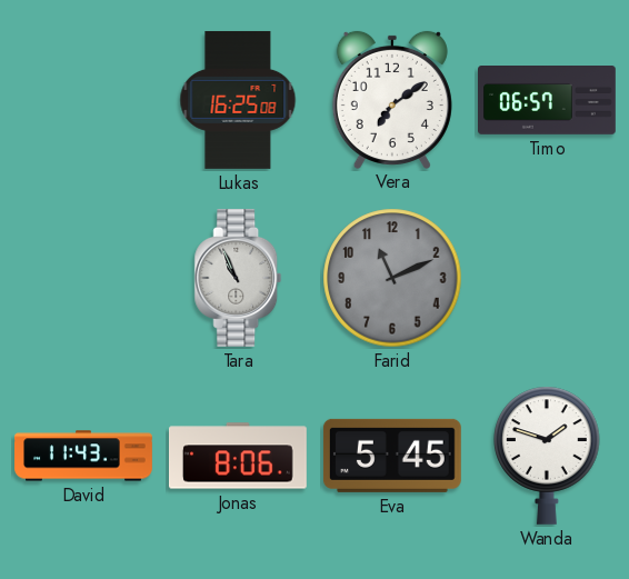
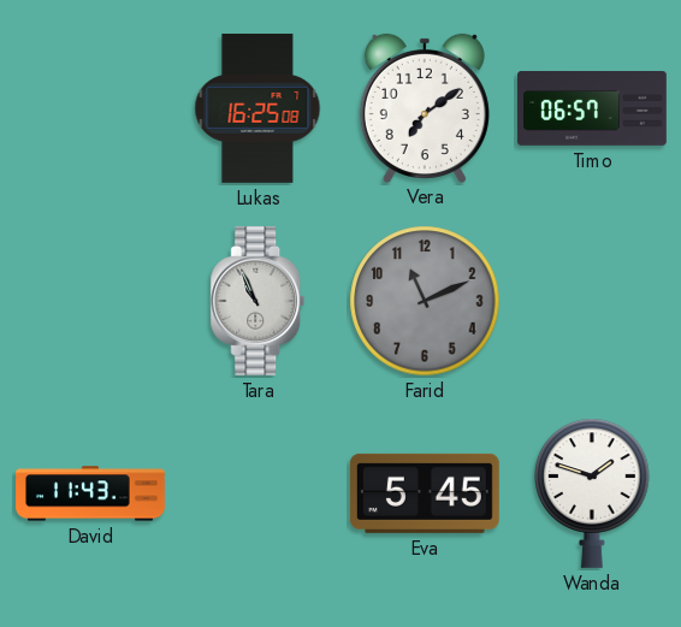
Jonas: 8:06 -> none
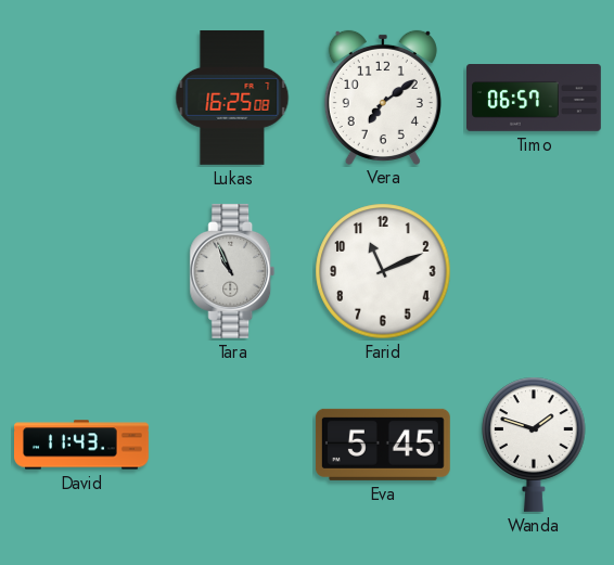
Farid dial: grey -> white
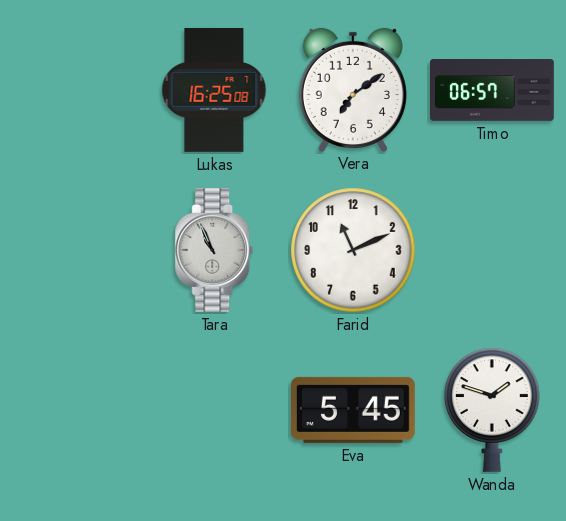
David: 11:43 -> none
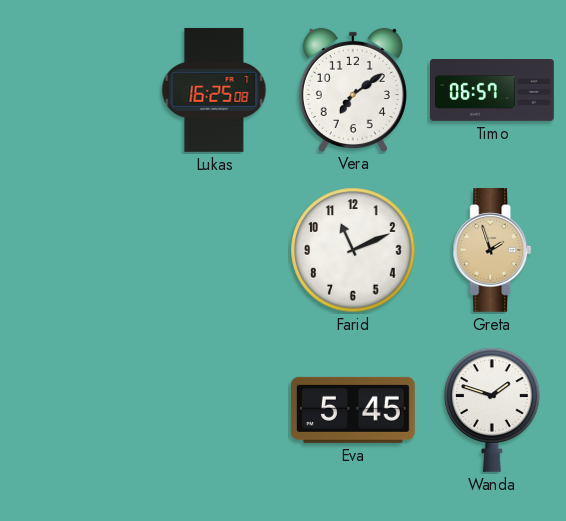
Tara: 10:56 -> none
Greta: none -> 1:57
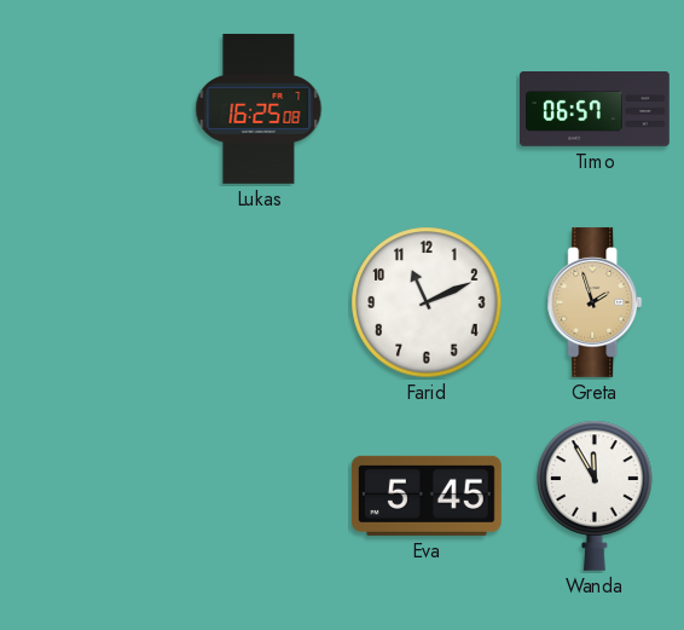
Vera: 7:09 -> none
Wanda: 1:48 -> 11:55
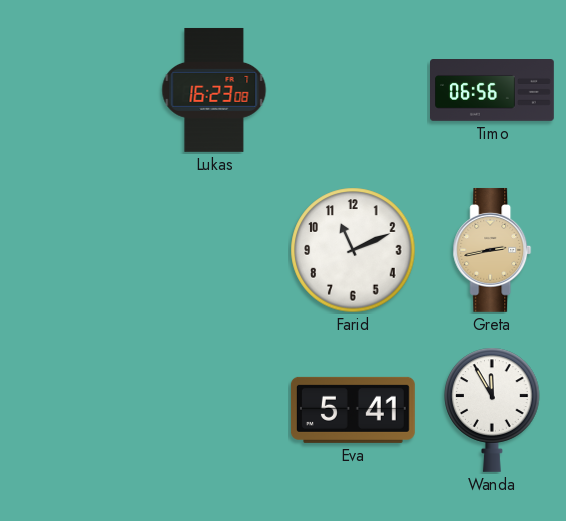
Lukas: 16:25 -> 16:23
Timo: 06:57 -> 06:56
Greta: 1:57 -> 2:43
Eva: 5:45 -> 5:41
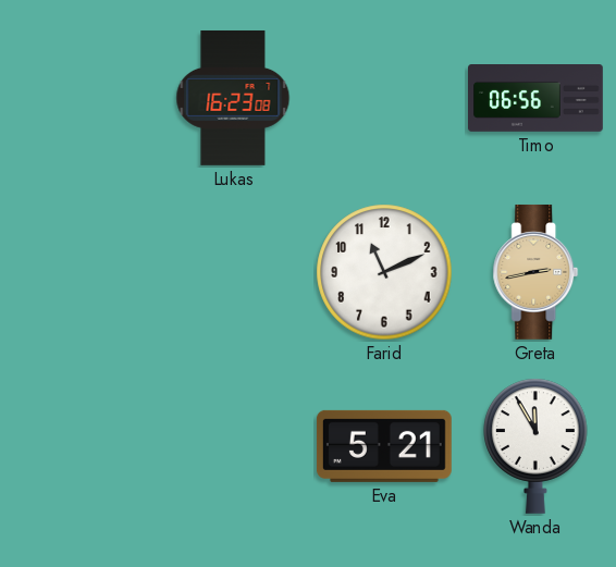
Eva: 5:41 -> 5:21
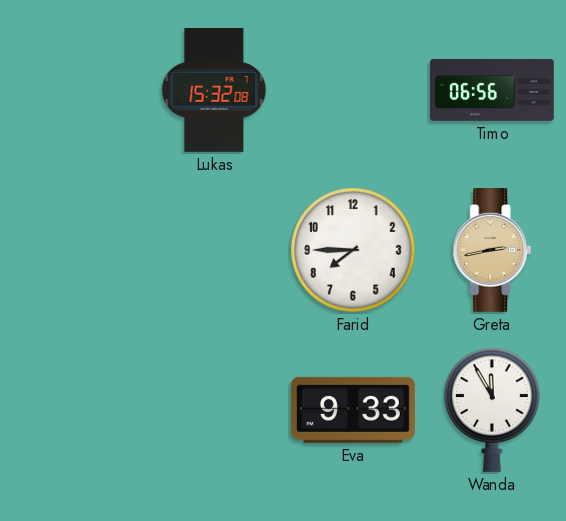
Lukas: 16:23 -> 15:32
Farid: 11:11 -> 7:45
Eva: 5:21 -> 9:33
